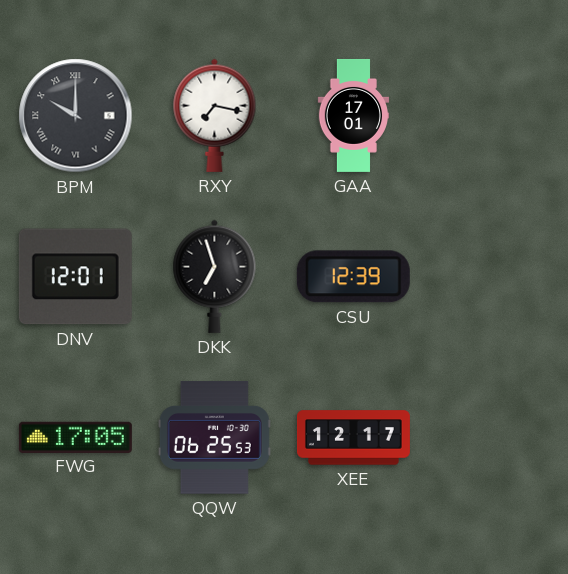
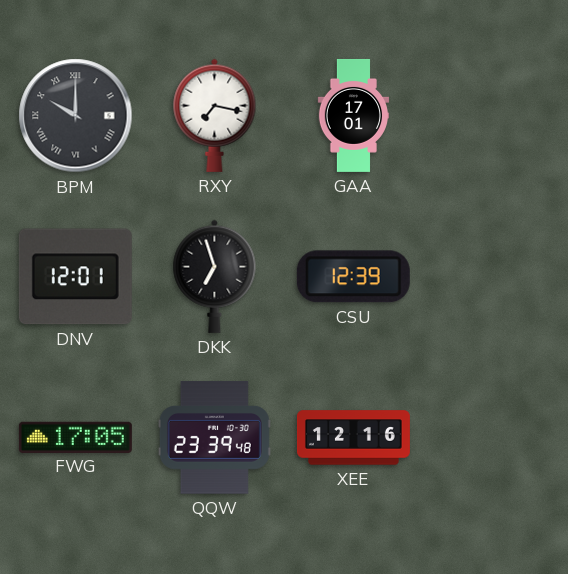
QQW: 06:25 -> 23:39
XEE: 12:17 -> 12:16
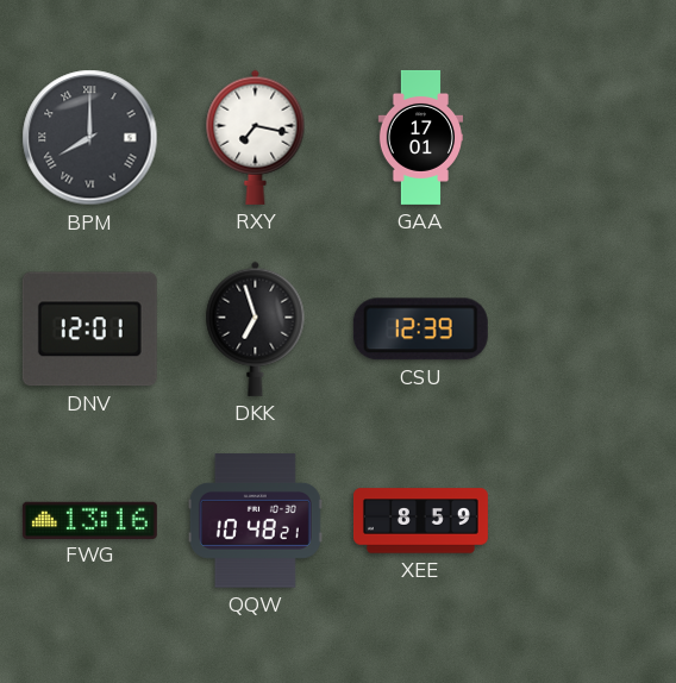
BPM: 10:00 -> 8:00
FWG: 17:05 -> 13:16
QQW: 23:39 -> 10:48
XEE: 12:16 -> 8:59
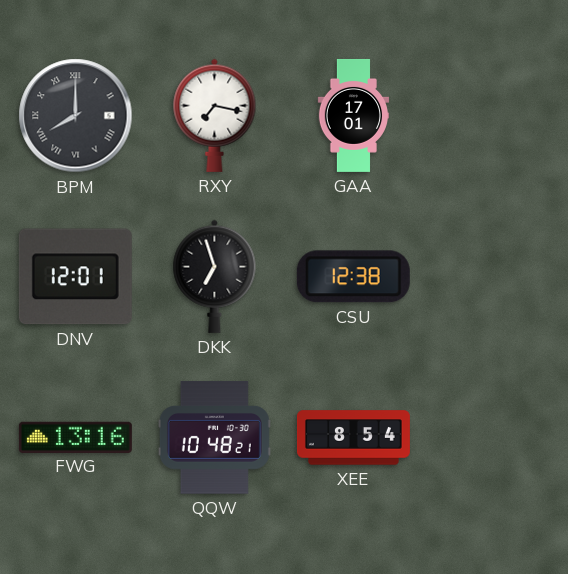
CSU: 12:39 -> 12:38
XEE: 8:59 -> 8:54
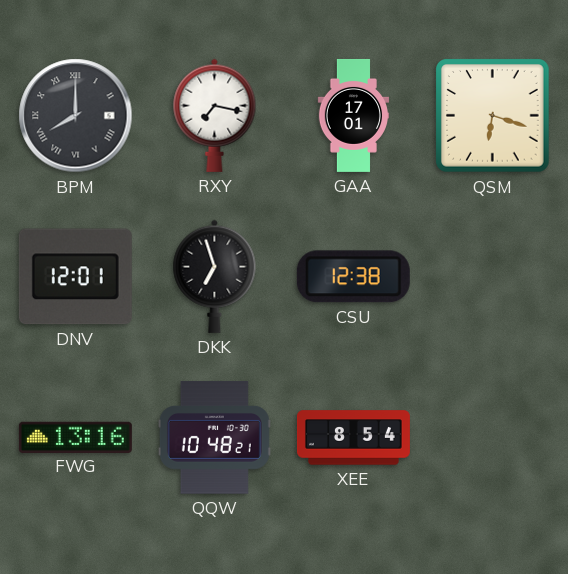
QSM: none -> 6:18
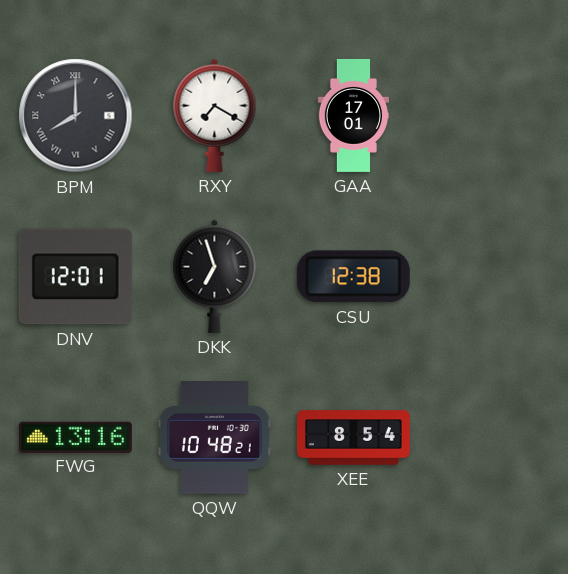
RXY: 7:17 -> 7:20
QSM: 6:18 -> none
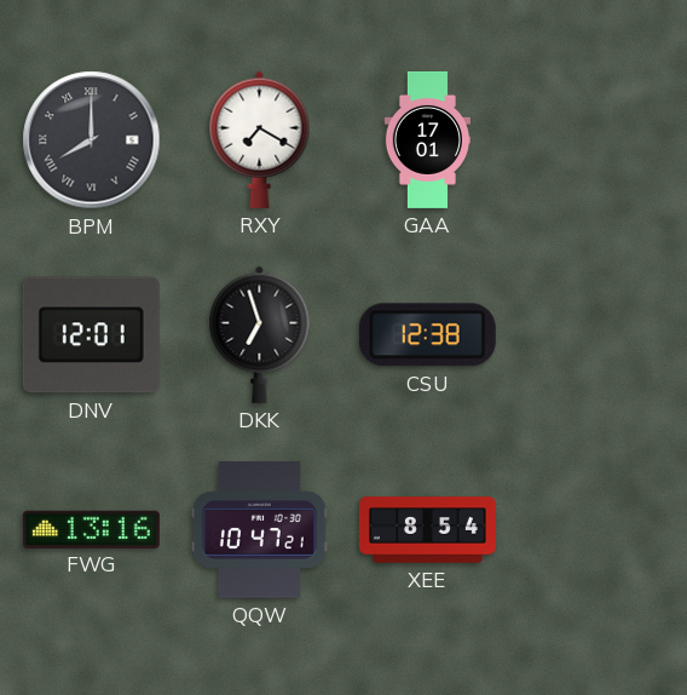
QQW: 10:48 -> 10:47
